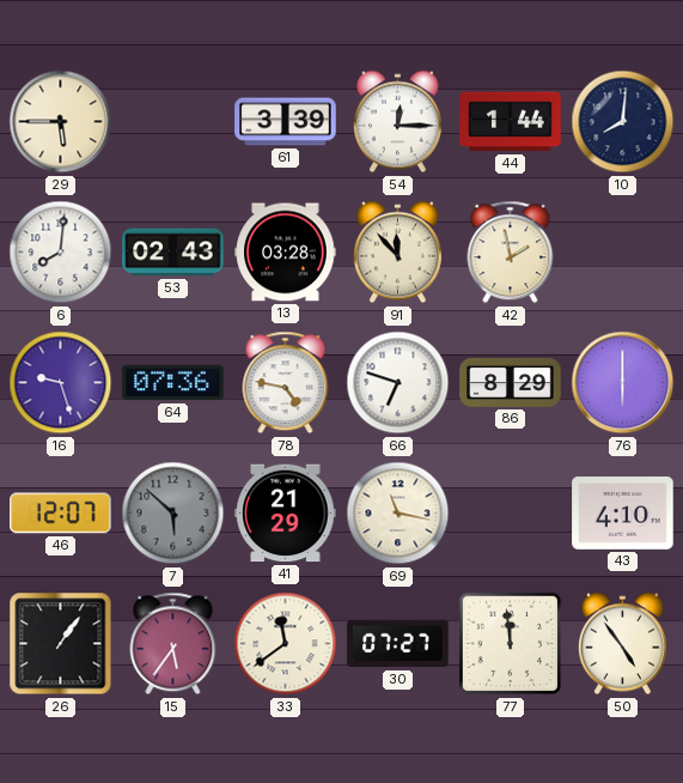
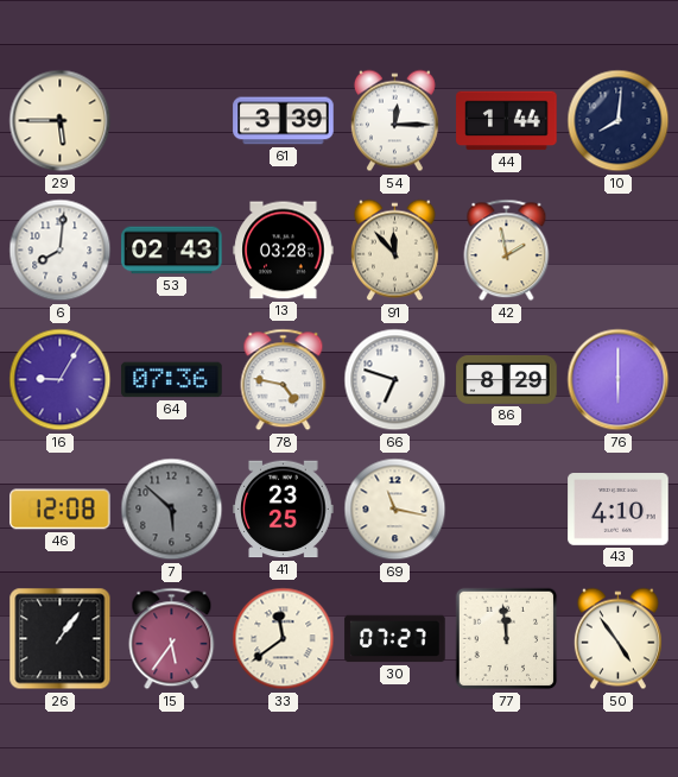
16: 9:27 -> 9:05
46: 12:07 -> 12:08
41: 21:29 -> 23:25
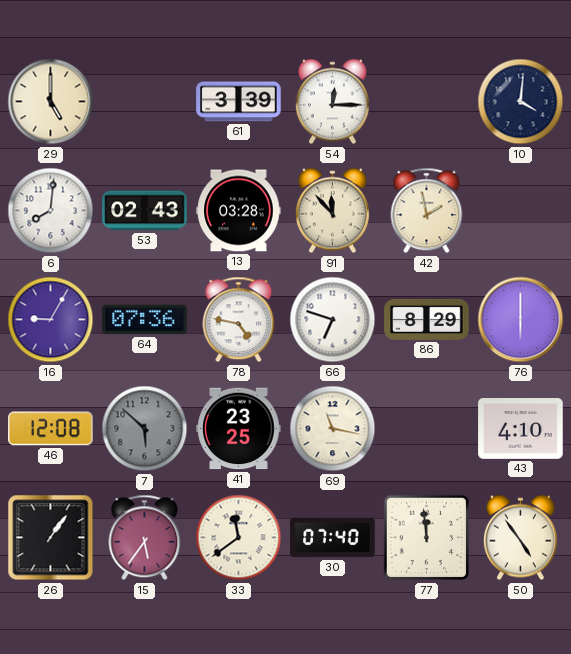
29: 5:45 -> 5:00
44: 1:44 -> none
10: 8:01 -> 4:01
30: 07:27 -> 07:40
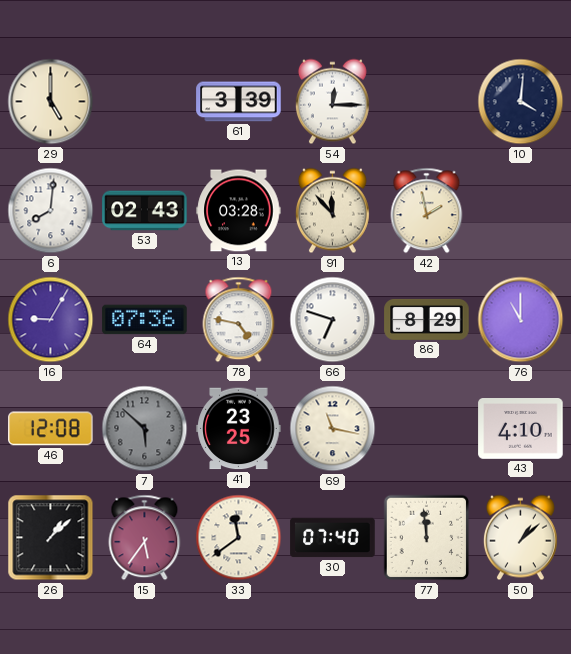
76: 6:00 -> 11:00
26: 1:06 -> 1:08
50: 4:54 -> 1:08
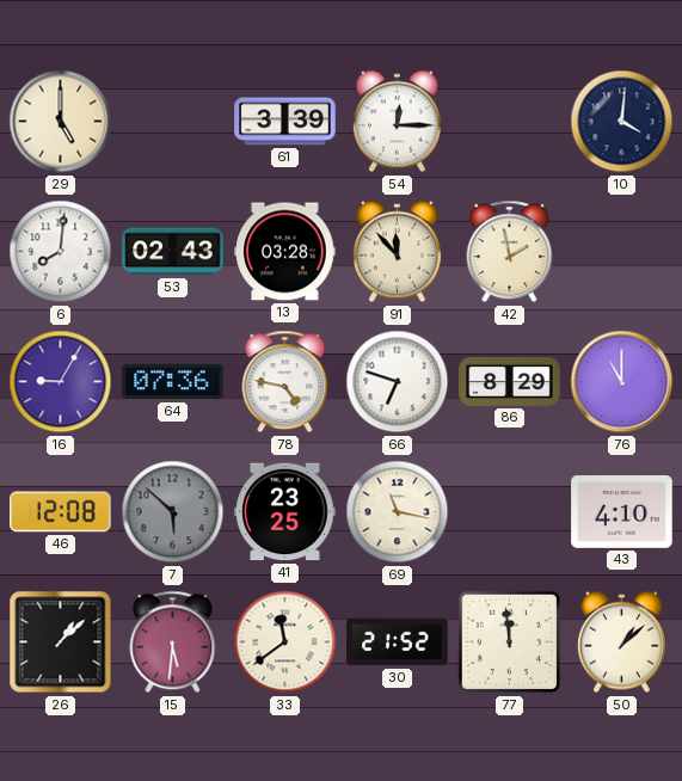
15: 5:36 -> 5:31
30: 07:40 -> 21:52
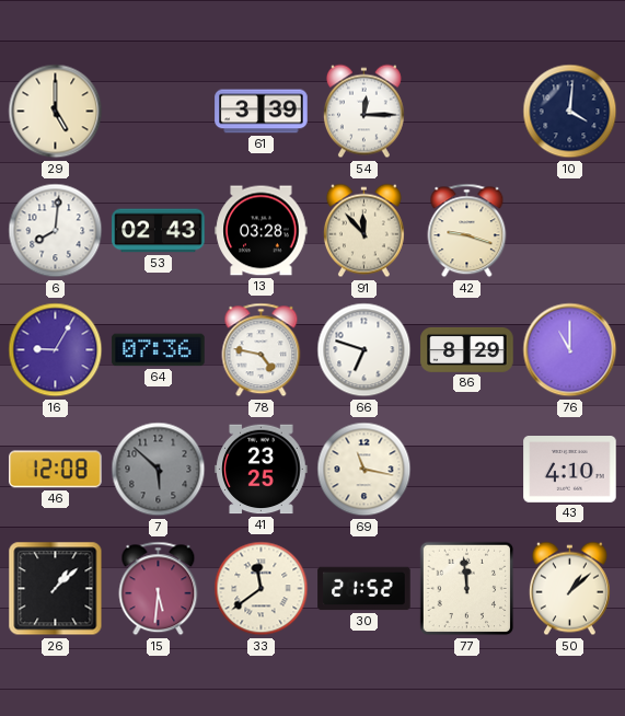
42: 1:58 -> 9:18
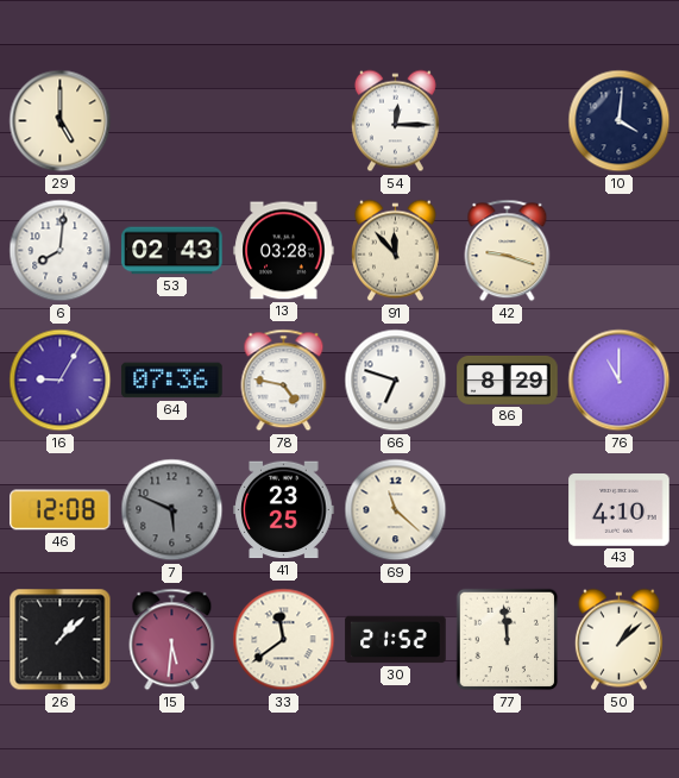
61: 3:39 -> none
7: 5:52 -> 5:49
69: 11:17 -> 11:22
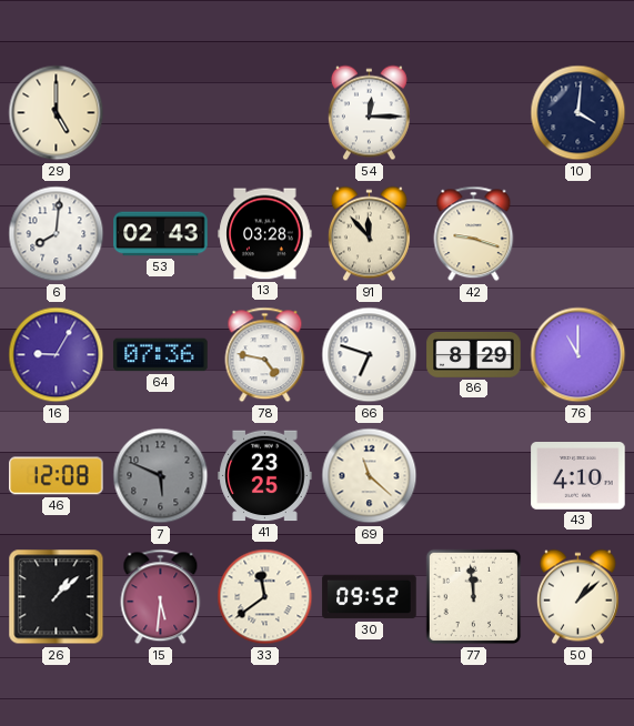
30: 21:52 -> 09:52
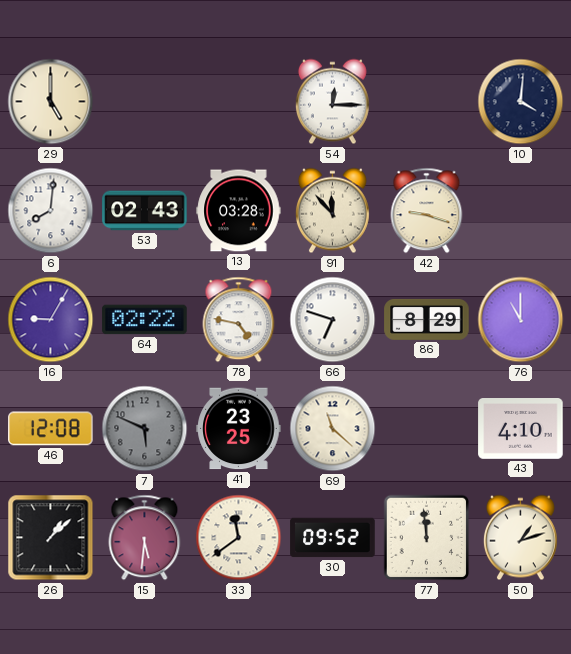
64: 07:36 -> 02:22
50: 1:08 -> 1:12
